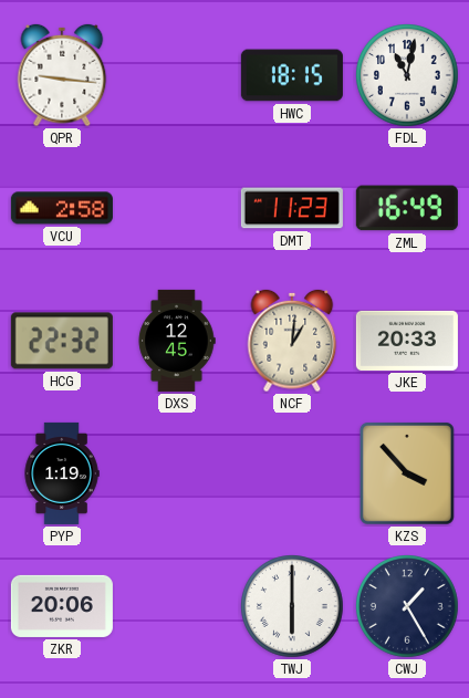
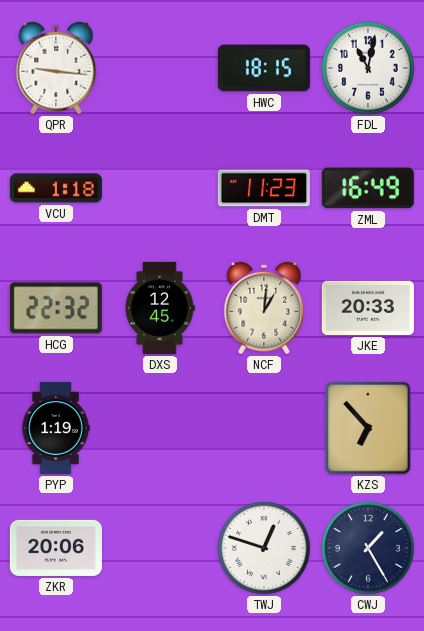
VCU: 2:58 -> 1:18
KZS: 3:53 -> 6:53
TWJ: 6:00 -> 12:48
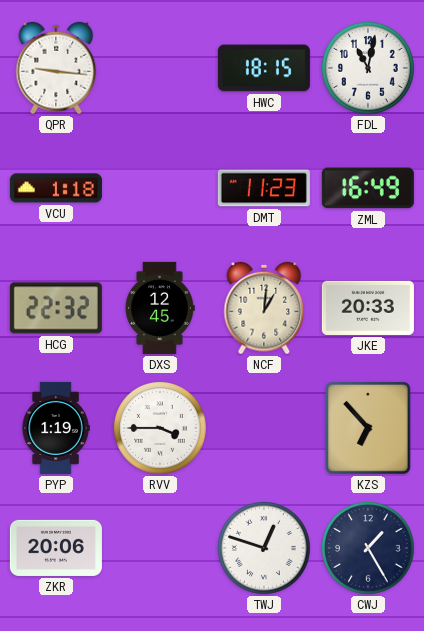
RVV: none -> 3:45
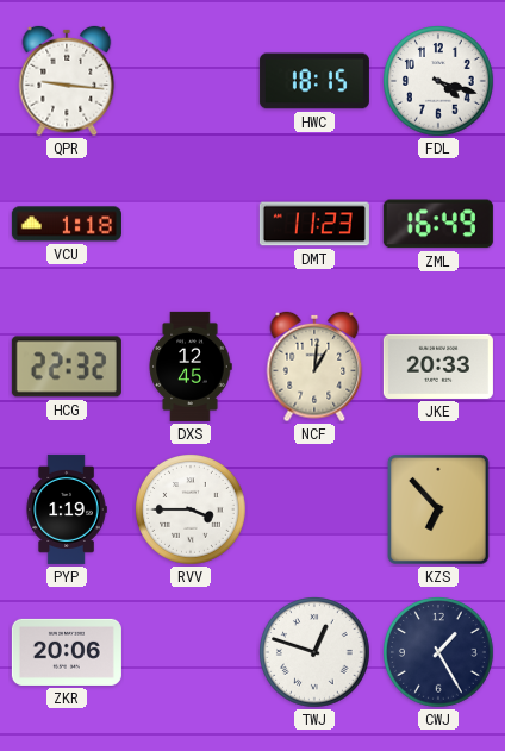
FDL: 11:02 -> 4:18
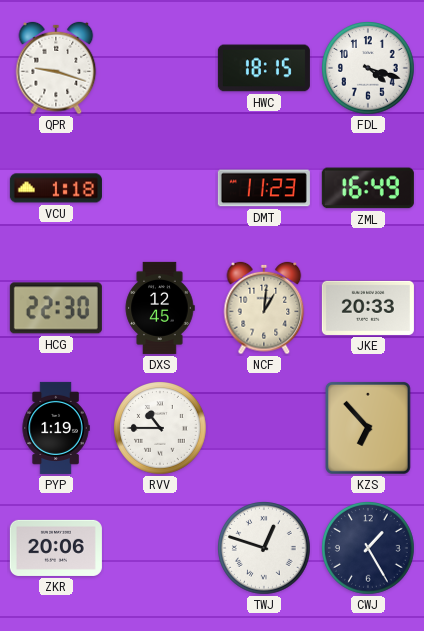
QPR: 9:16 -> 9:18
HCG: 22:32 -> 22:30
RVV: 3:45 -> 10:45
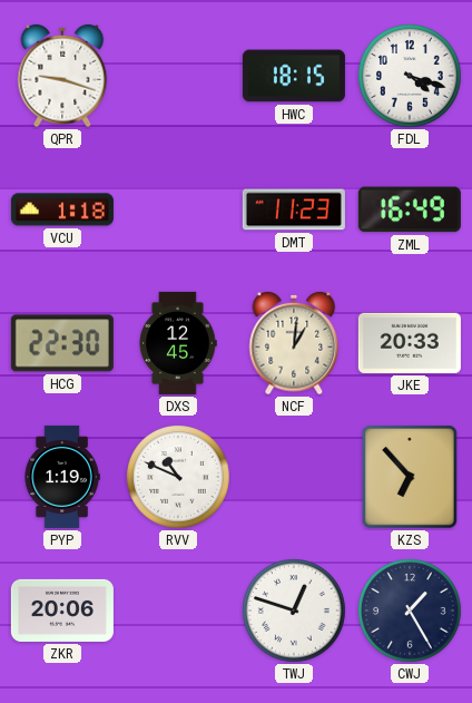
RVV: 10:45 -> 10:49
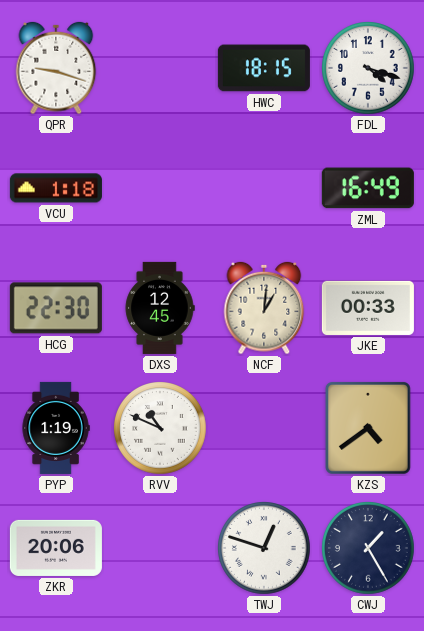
DMT: 11:23 -> none
JKE: 20:33 -> 00:33
KZS: 6:53 -> 4:39
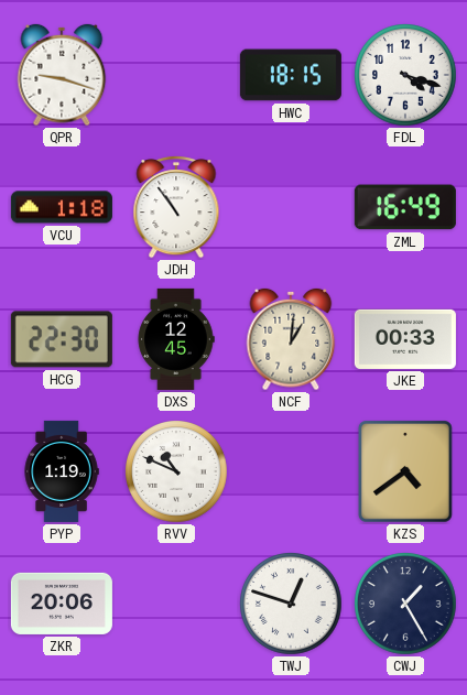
JDH: none -> 10:54
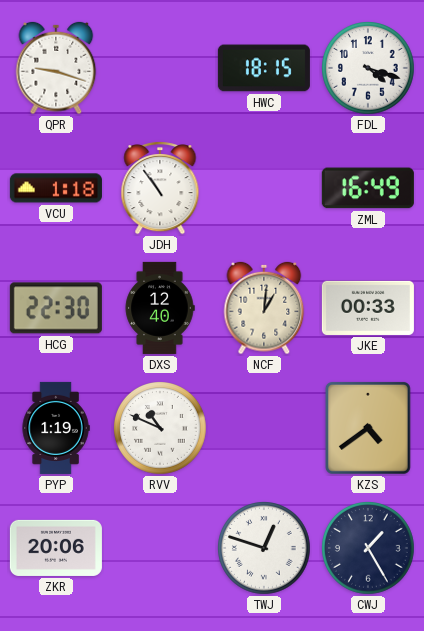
DXS: 12:45 -> 12:40
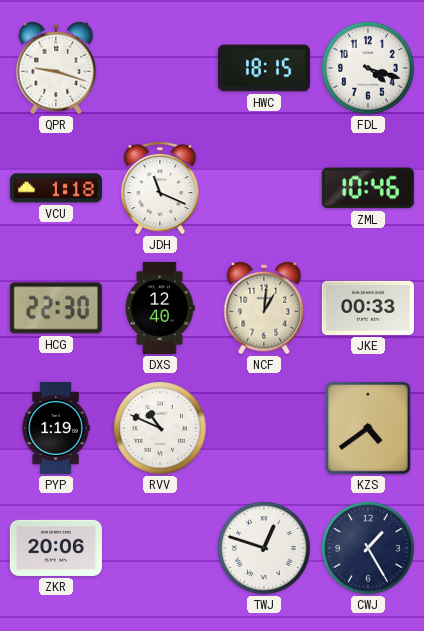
JDH: 10:54 -> 11:19
ZML: 16:49 -> 10:46
